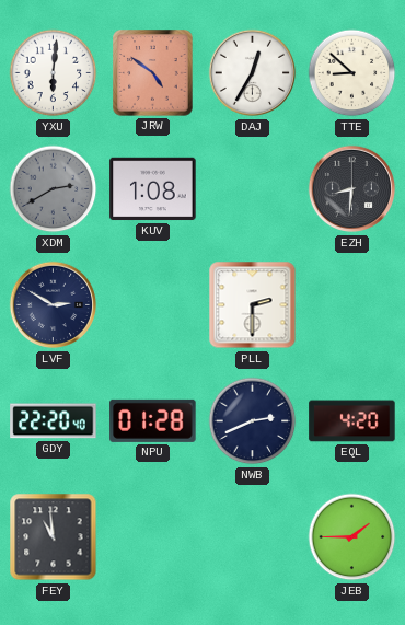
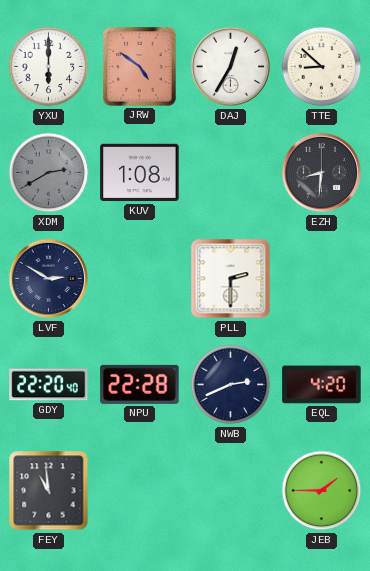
YXU: 6:01 -> 6:00
NPU: 01:28 -> 22:28
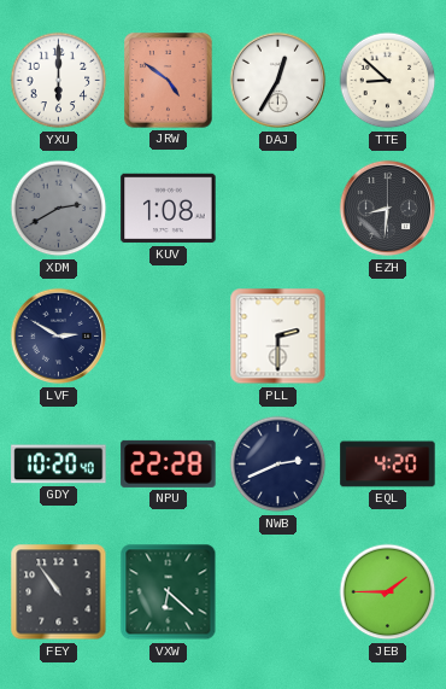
GDY: 22:20 -> 10:20
FEY: 10:59 -> 10:54
VXW: none -> 6:22
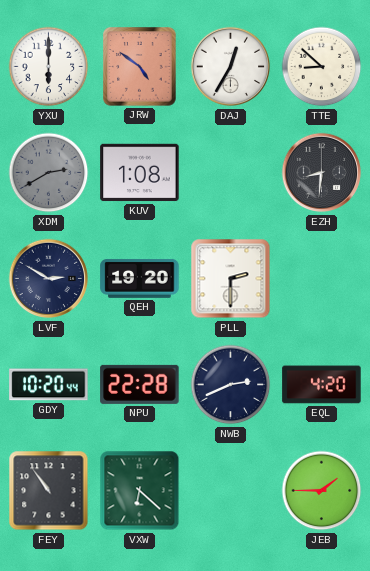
QEH: none -> 19:20
GDY: 10:20:40 -> 10:20:44
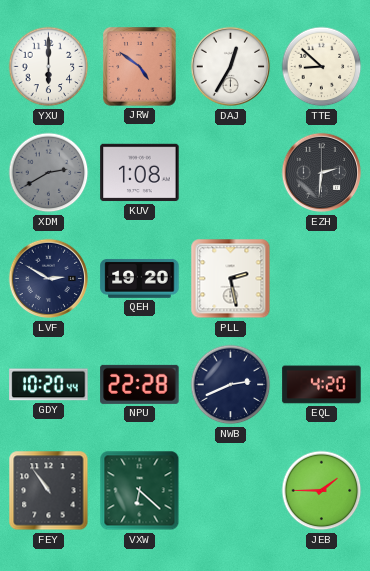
EZH: 8:31 -> 2:31
PLL: 2:30 -> 2:28
